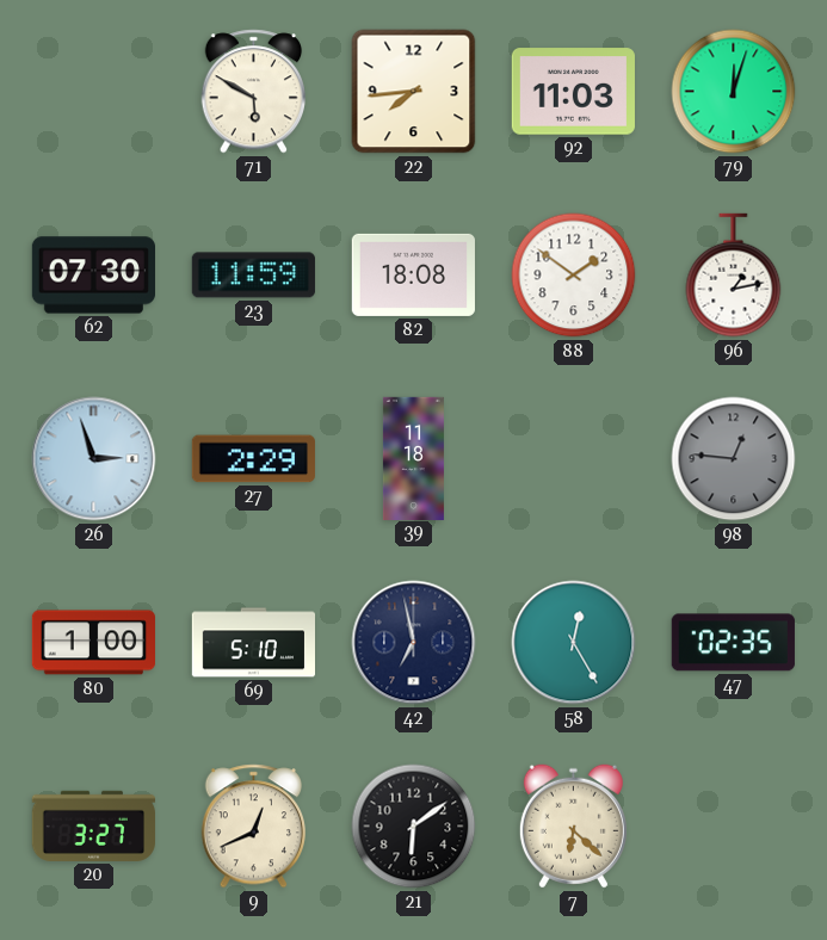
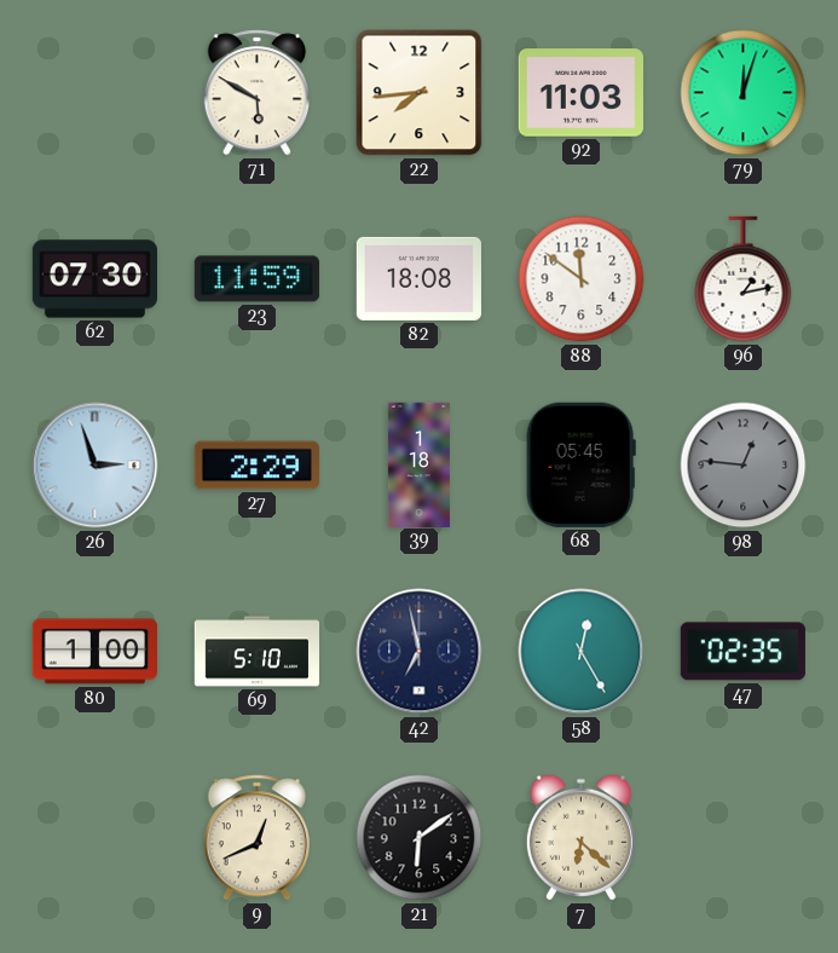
88: 1:51 -> 11:51
39: 11:18 -> 1:18
68: none -> 05:45
20: 3:27 -> none
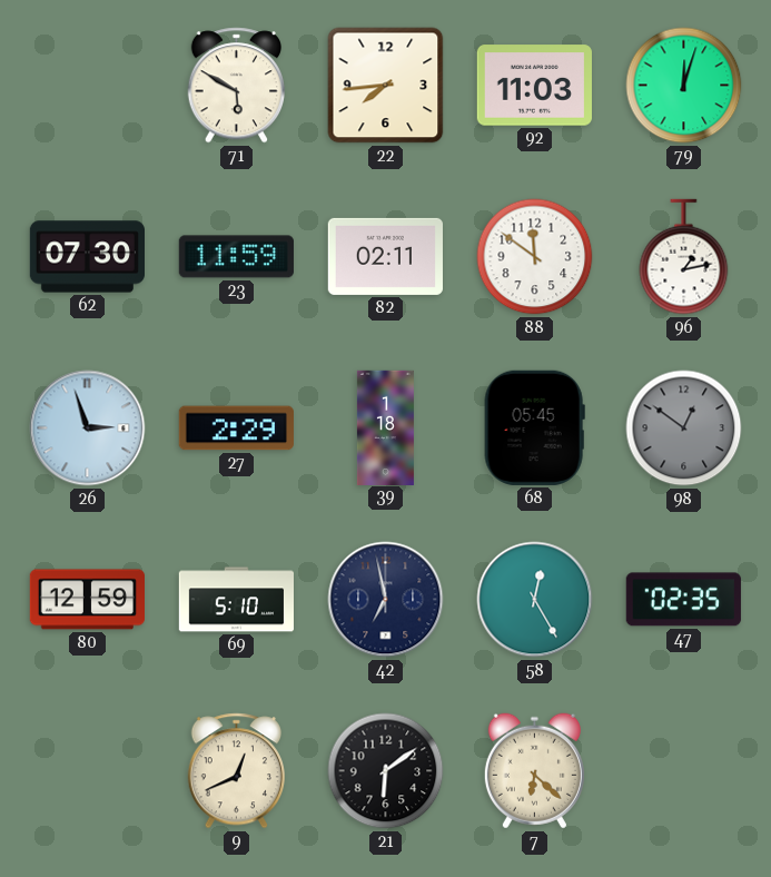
82: 18:08 -> 02:11
98: 12:46 -> 12:51
80: 1:00 -> 12:59
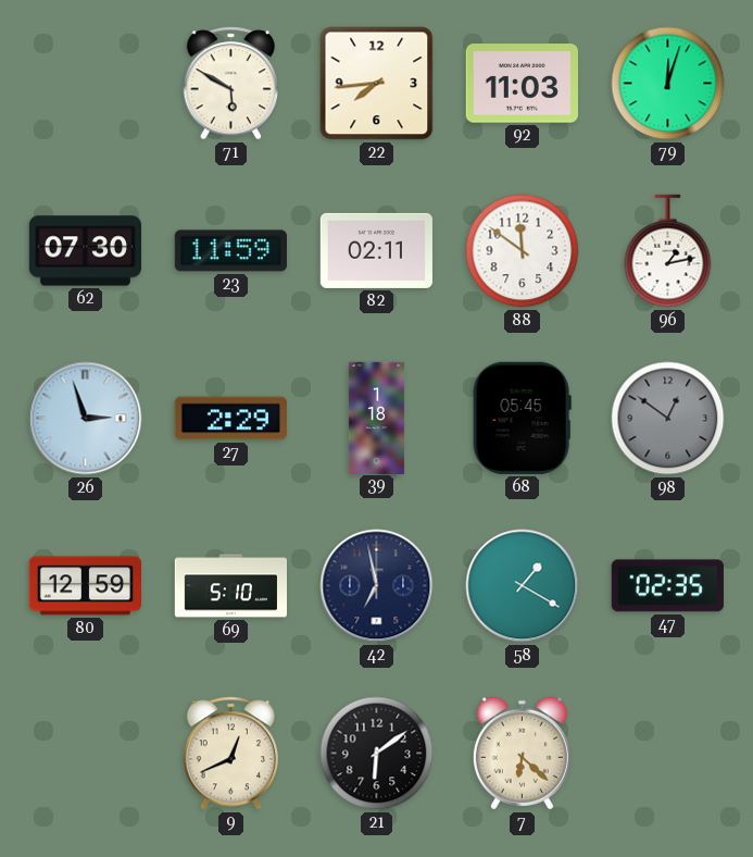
58: 12:25 -> 1:20
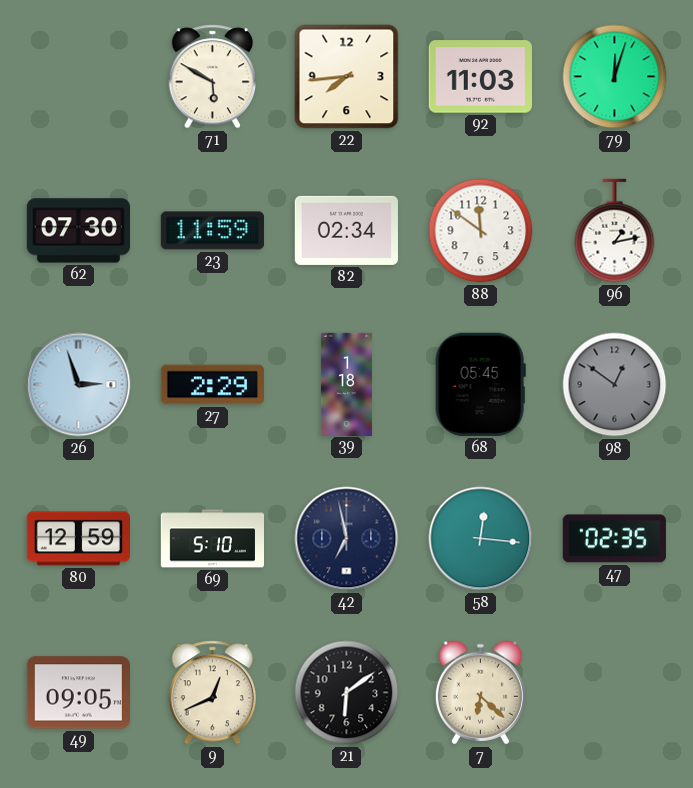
82: 02:11 -> 02:34
58: 1:20 -> 12:16
49: none -> 09:05
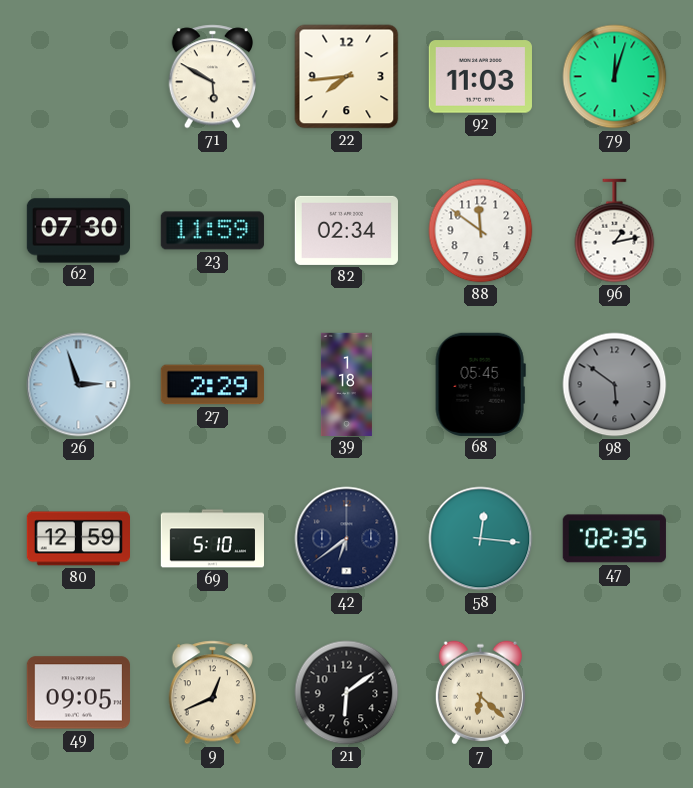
98: 12:51 -> 5:51
42: 6:58 -> 6:39
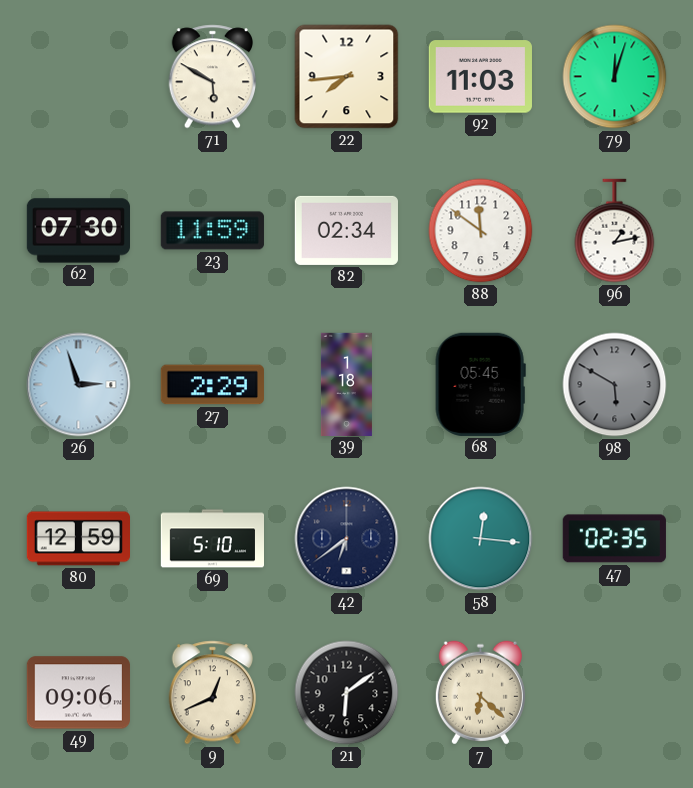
98: 5:51 -> 5:50
49: 09:05 -> 09:06
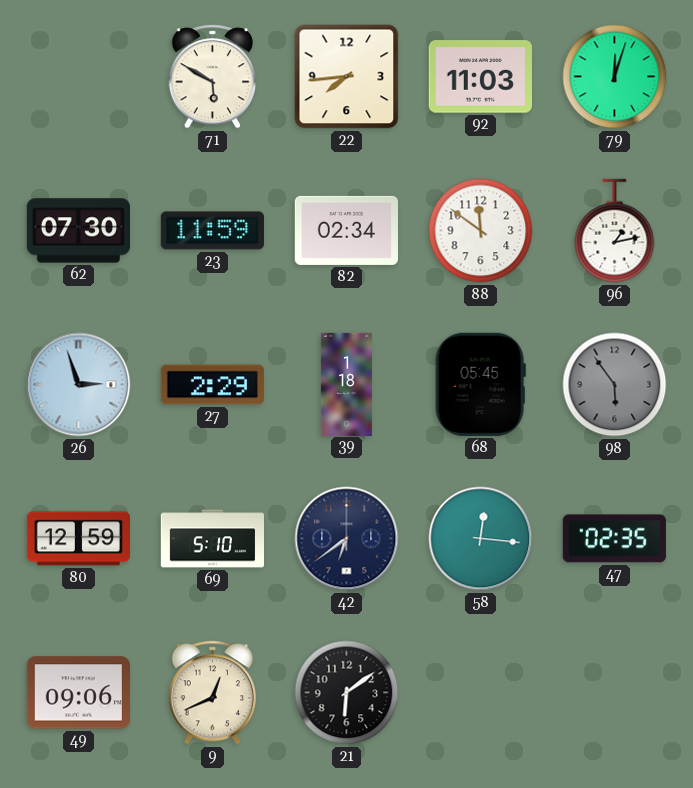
98: 5:50 -> 5:54
7: 6:22 -> none
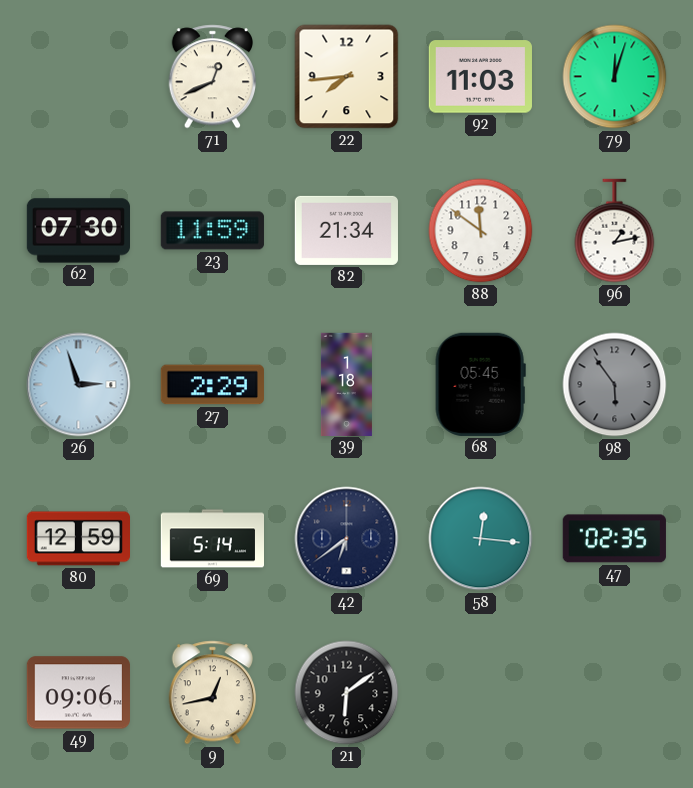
71: 5:50 -> 12:41
82: 02:34 -> 21:34
69: 5:10 -> 5:14
9: 12:41 -> 12:43
